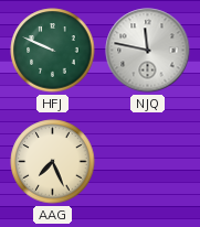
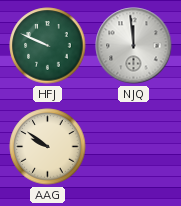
NJQ: 11:47 -> 11:59
AAG: 7:26 -> 9:51
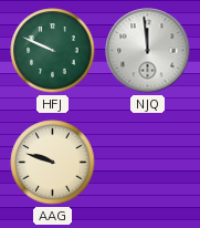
AAG: 9:51 -> 9:48
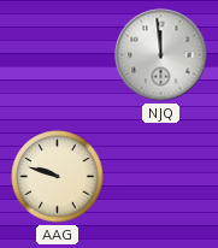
HFJ: 9:49 -> none
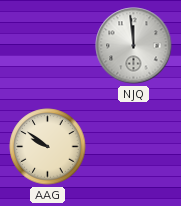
AAG: 9:48 -> 9:51
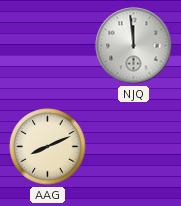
AAG: 9:51 -> 8:11
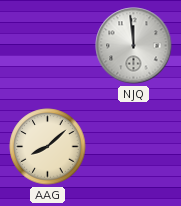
AAG: 8:11 -> 8:08
